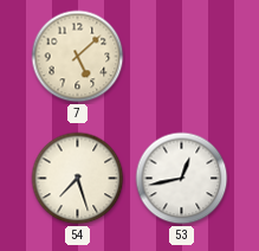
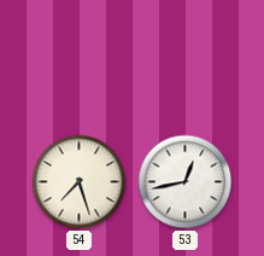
7: 5:08 -> none
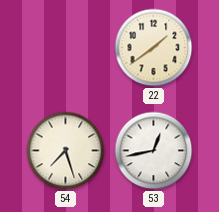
22: none -> 1:39
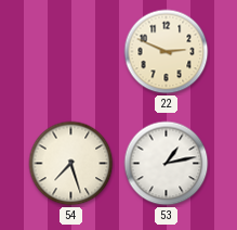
22: 1:39 -> 2:49
53: 12:43 -> 1:13
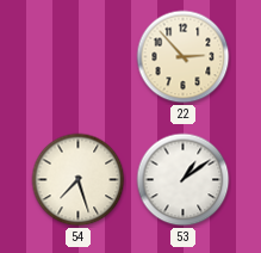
22: 2:49 -> 2:53
53: 1:13 -> 1:09
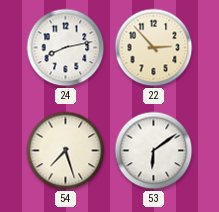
24: none -> 8:13
53: 1:09 -> 6:09
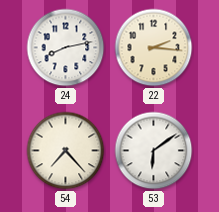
22: 2:53 -> 2:16
54: 7:27 -> 7:23
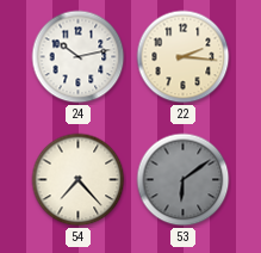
24: 8:13 -> 10:13
53 dial: white -> grey
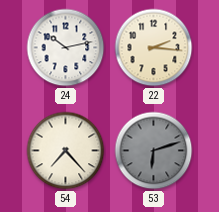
53: 6:09 -> 6:12
